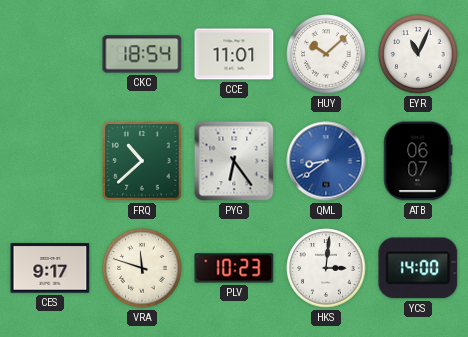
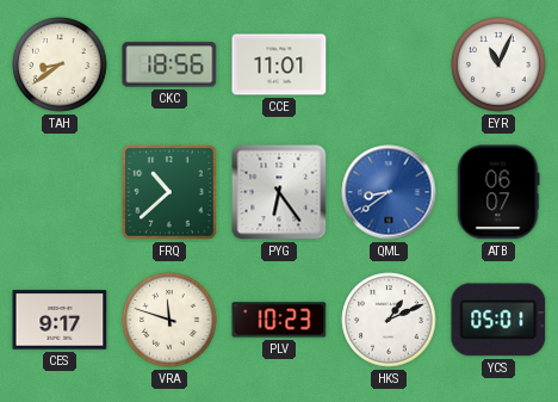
TAH: none -> 8:39
CKC: 18:54 -> 18:56
HUY: 10:08 -> none
HKS: 3:01 -> 1:11
YCS: 14:00 -> 05:01
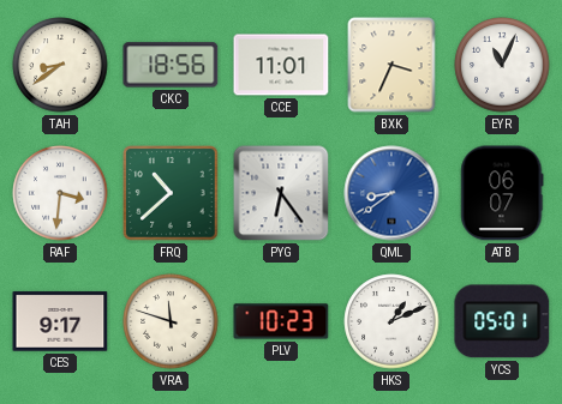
BXK: none -> 3:34
RAF: none -> 3:31
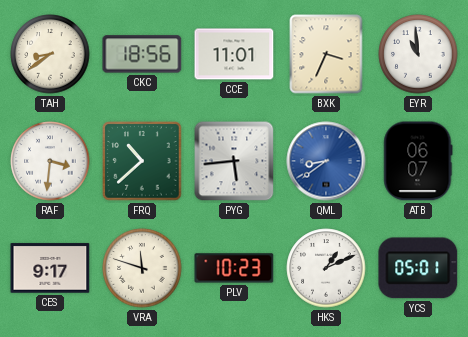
EYR: 11:04 -> 10:59
PYG: 6:24 -> 5:44
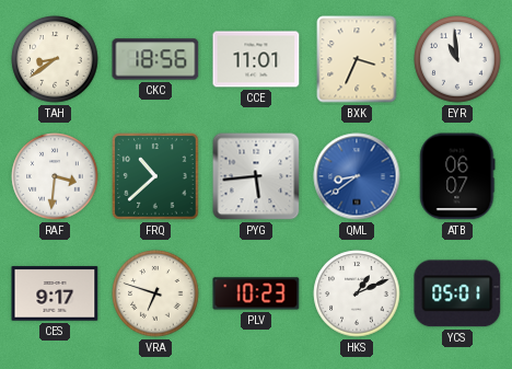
VRA: 11:48 -> 6:48
